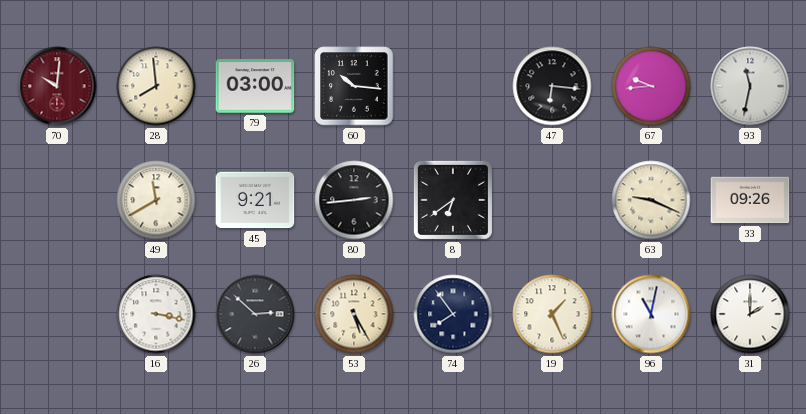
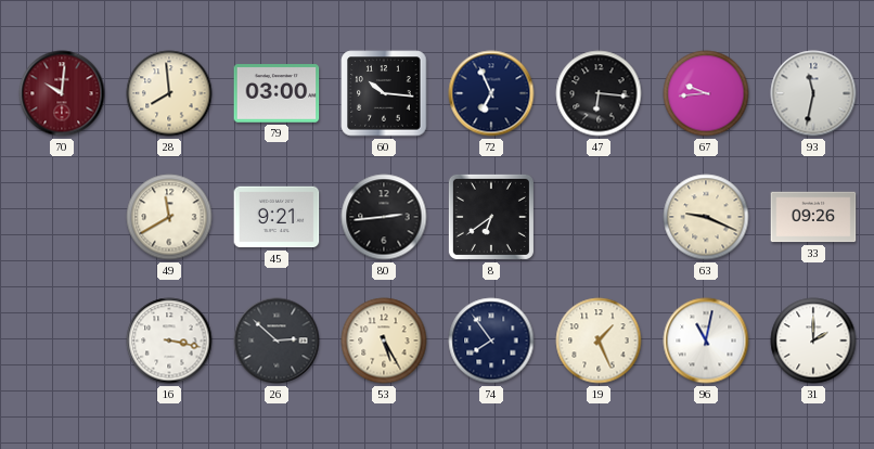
72: none -> 6:56
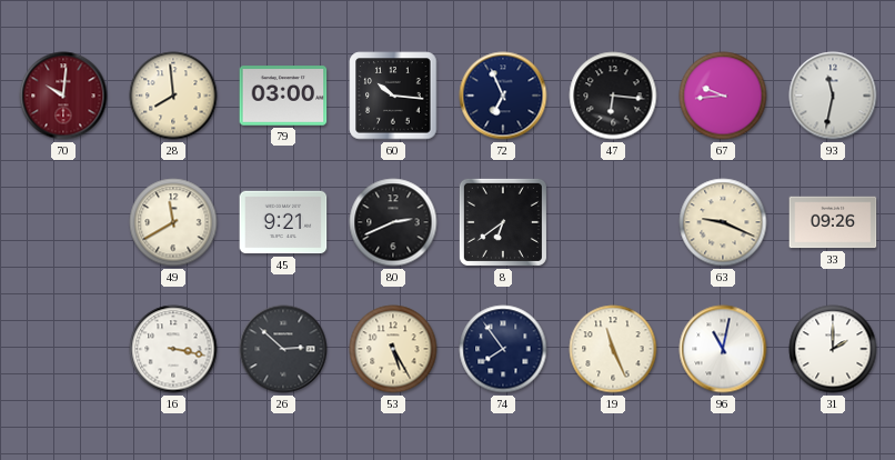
80: 2:44 -> 2:41
19: 1:26 -> 11:26
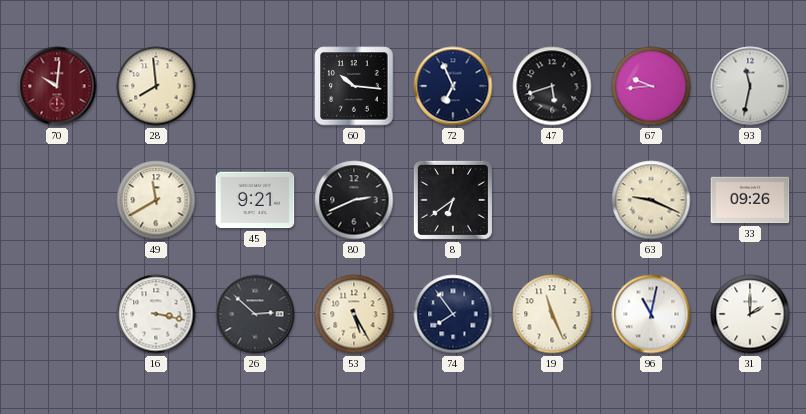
79: 03:00 -> none
47: 6:16 -> 5:42
